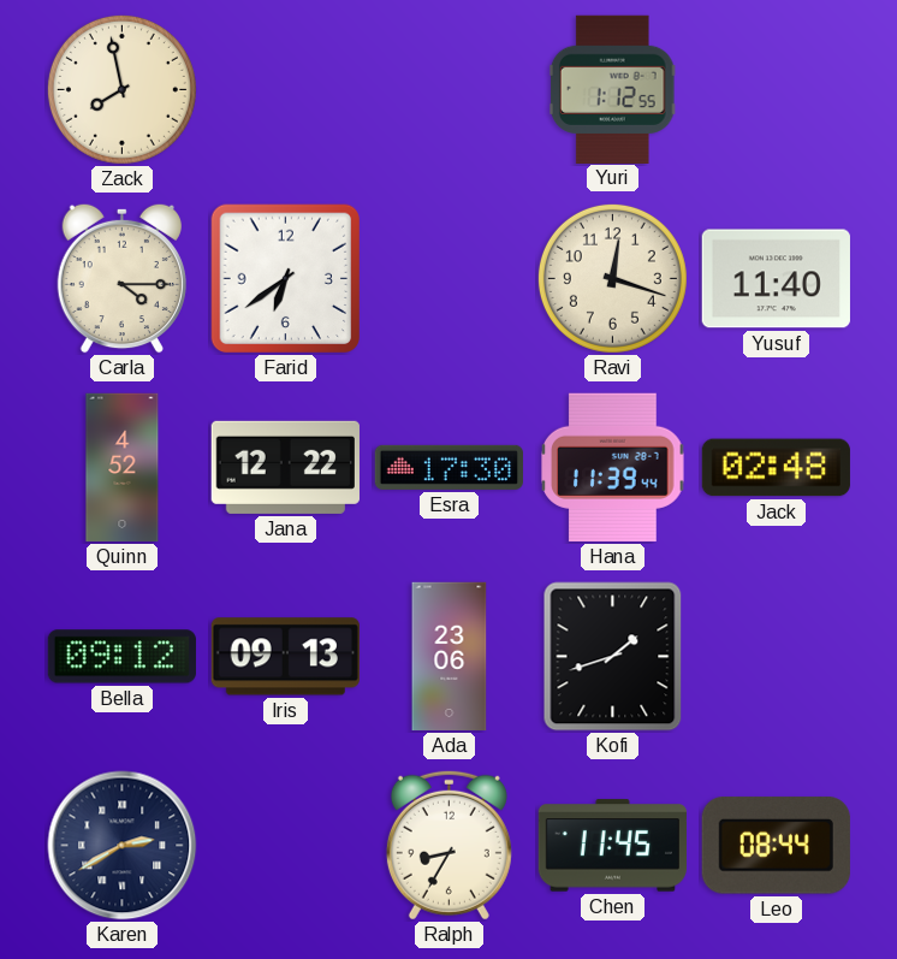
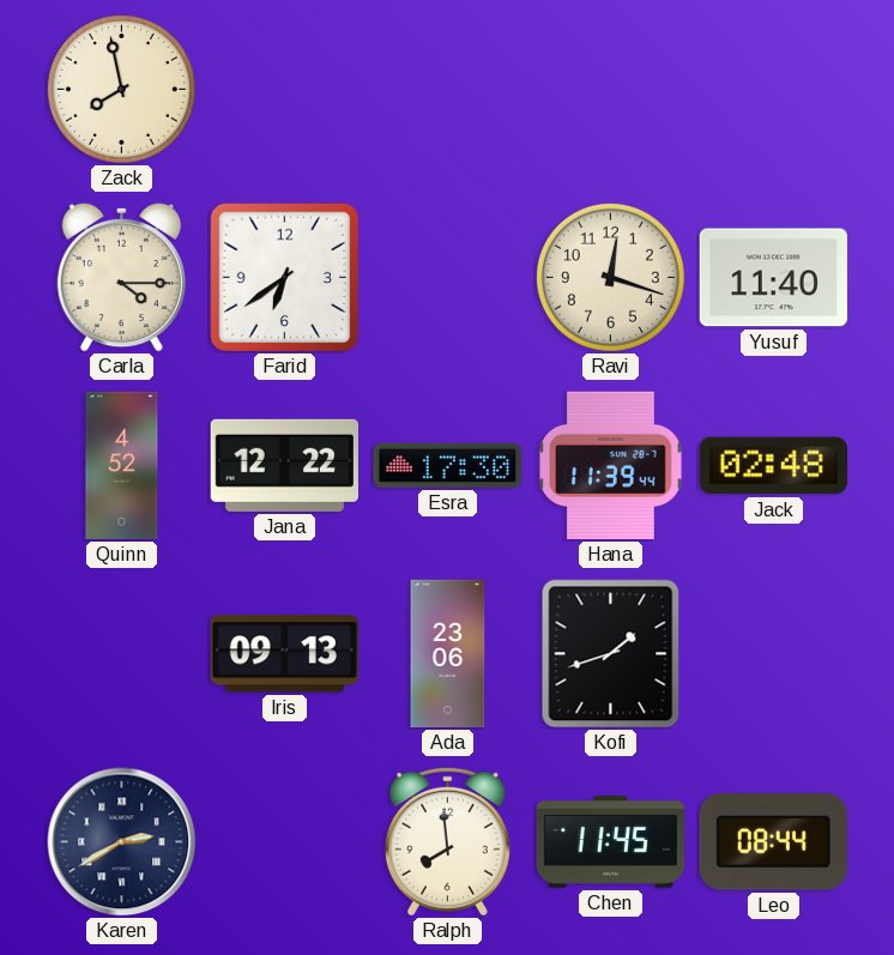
Yuri: 1:12 -> none
Bella: 09:12 -> none
Ralph: 8:35 -> 7:59
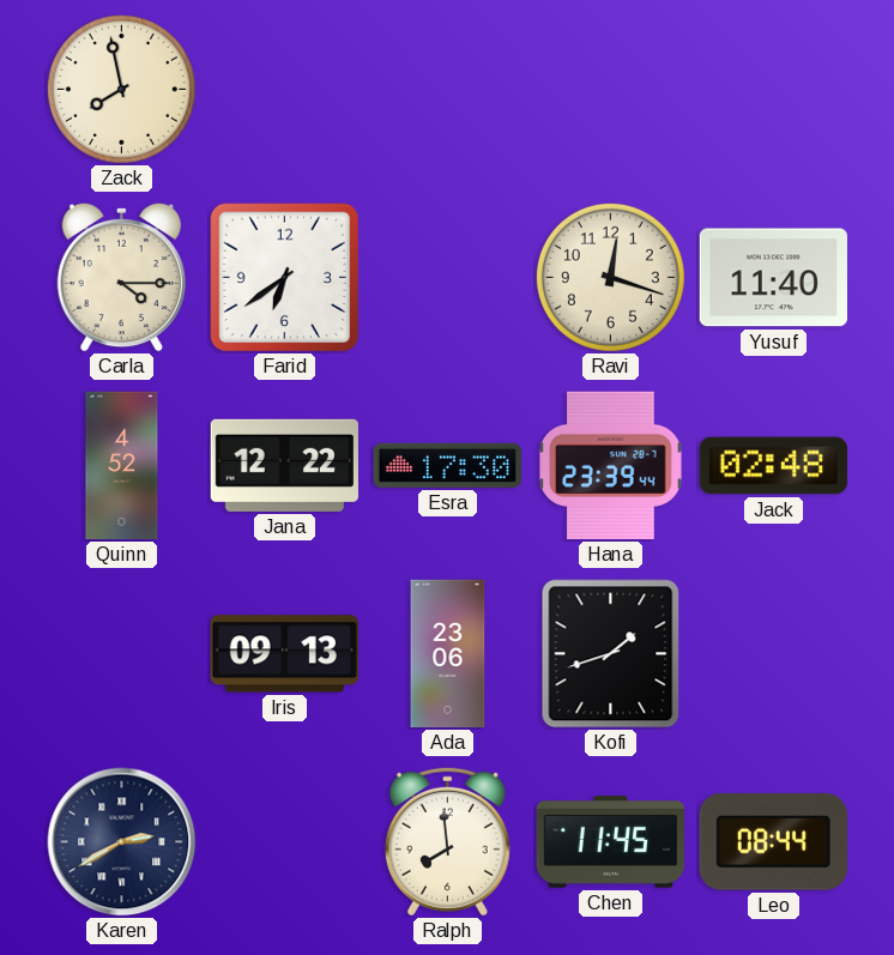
Hana: 11:39 -> 23:39
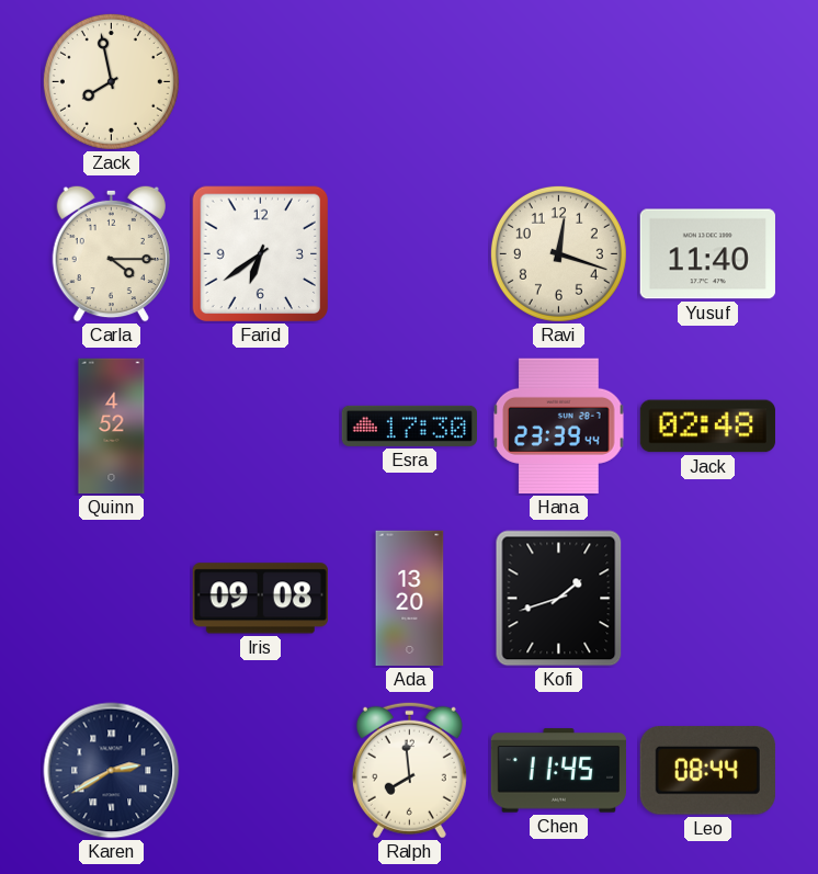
Jana: 12:22 -> none
Iris: 09:13 -> 09:08
Ada: 23:06 -> 13:20
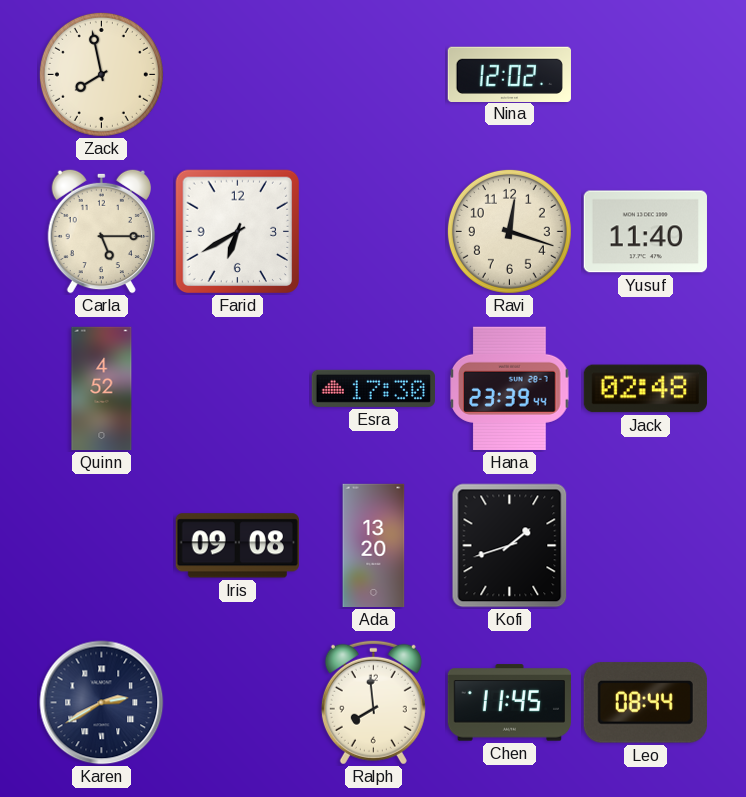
Nina: none -> 12:02
Carla: 4:15 -> 5:15
Farid: 6:39 -> 6:40
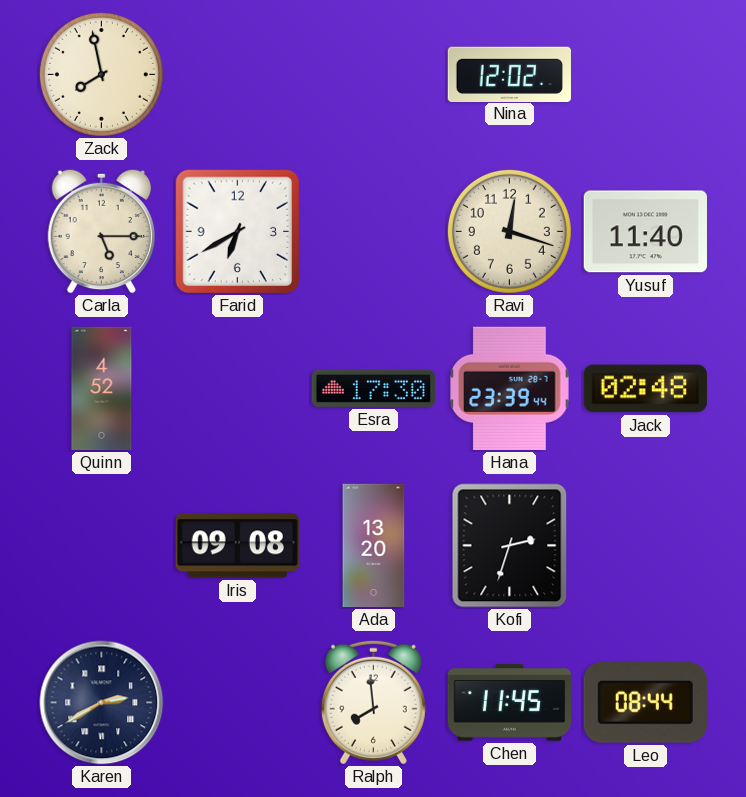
Kofi: 1:42 -> 2:33
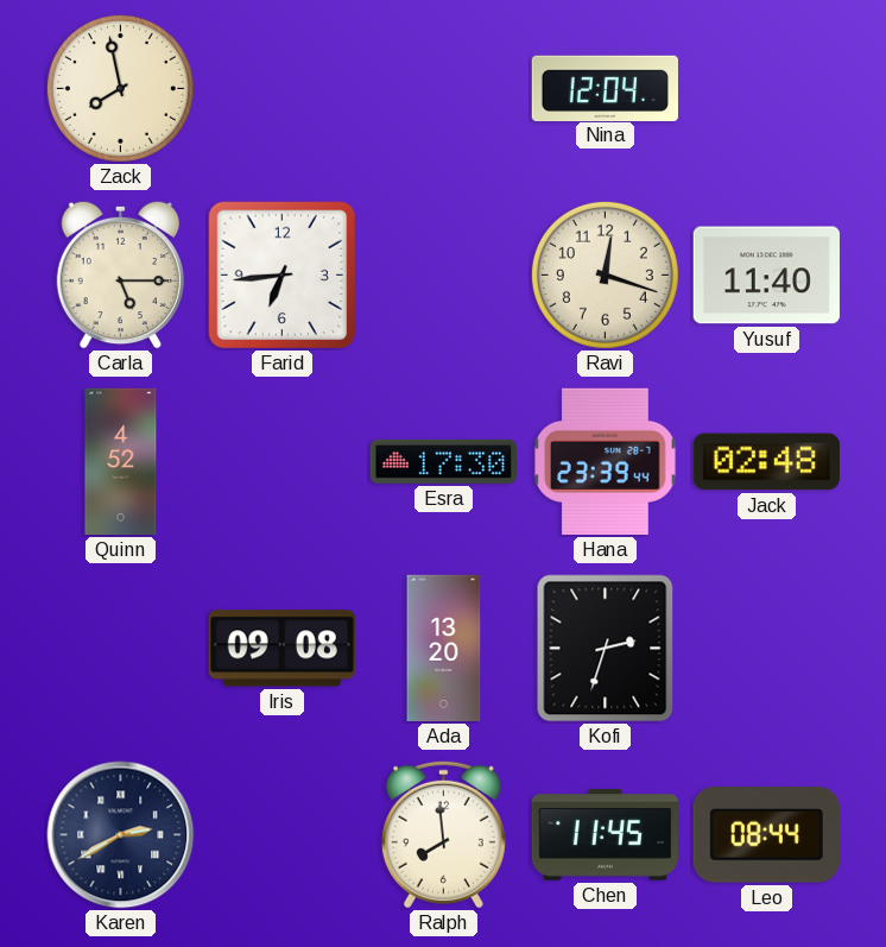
Nina: 12:02 -> 12:04
Farid: 6:40 -> 6:44
